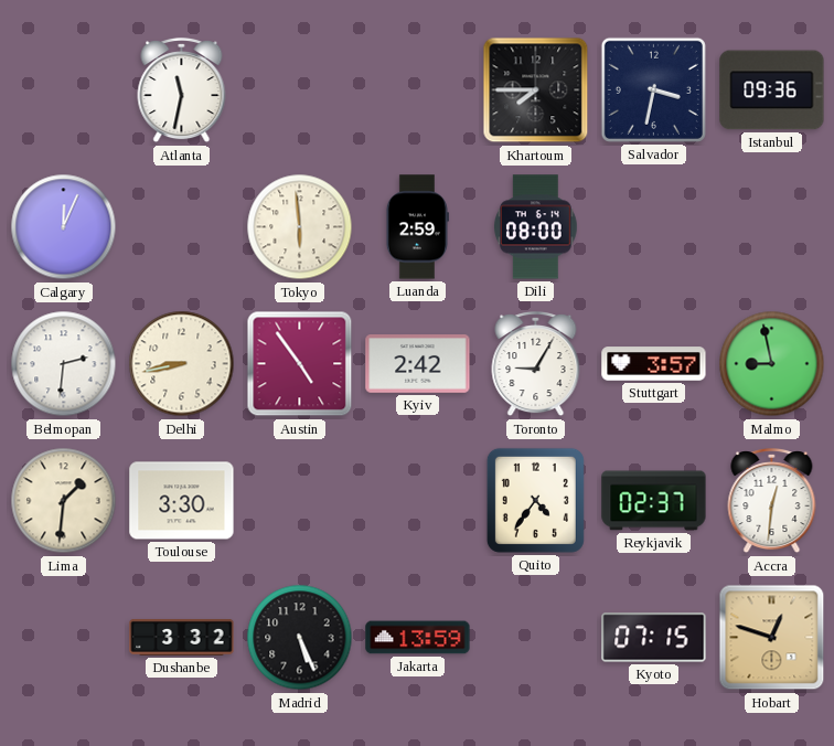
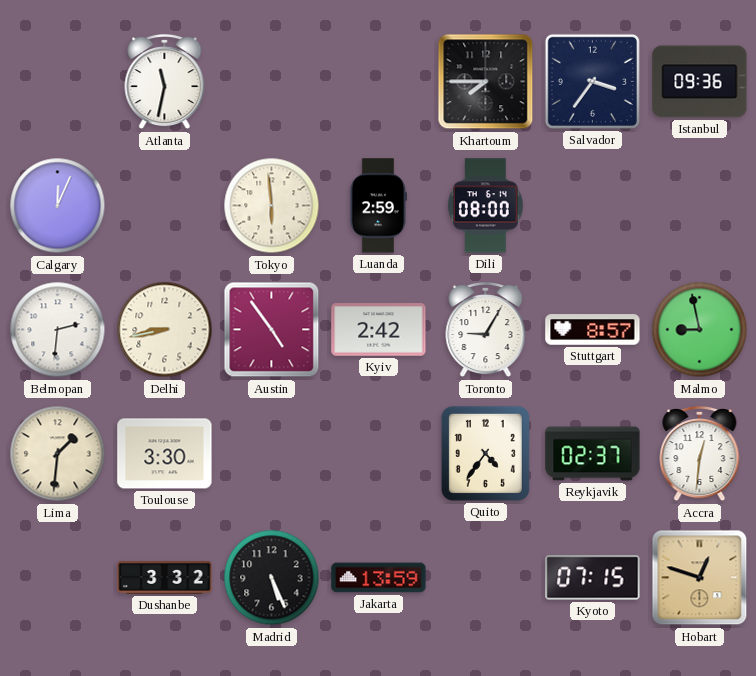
Salvador: 3:32 -> 3:36
Stuttgart: 3:57 -> 8:57
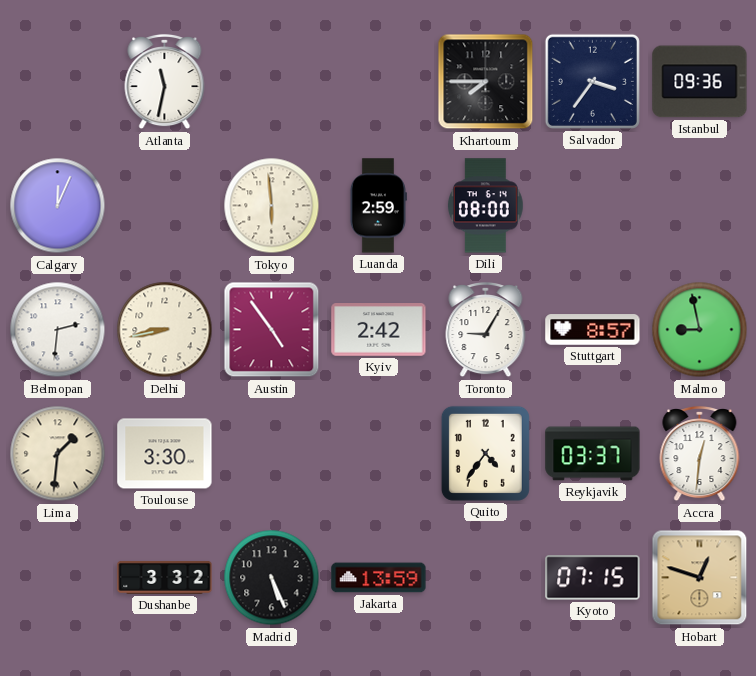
Reykjavik: 02:37 -> 03:37
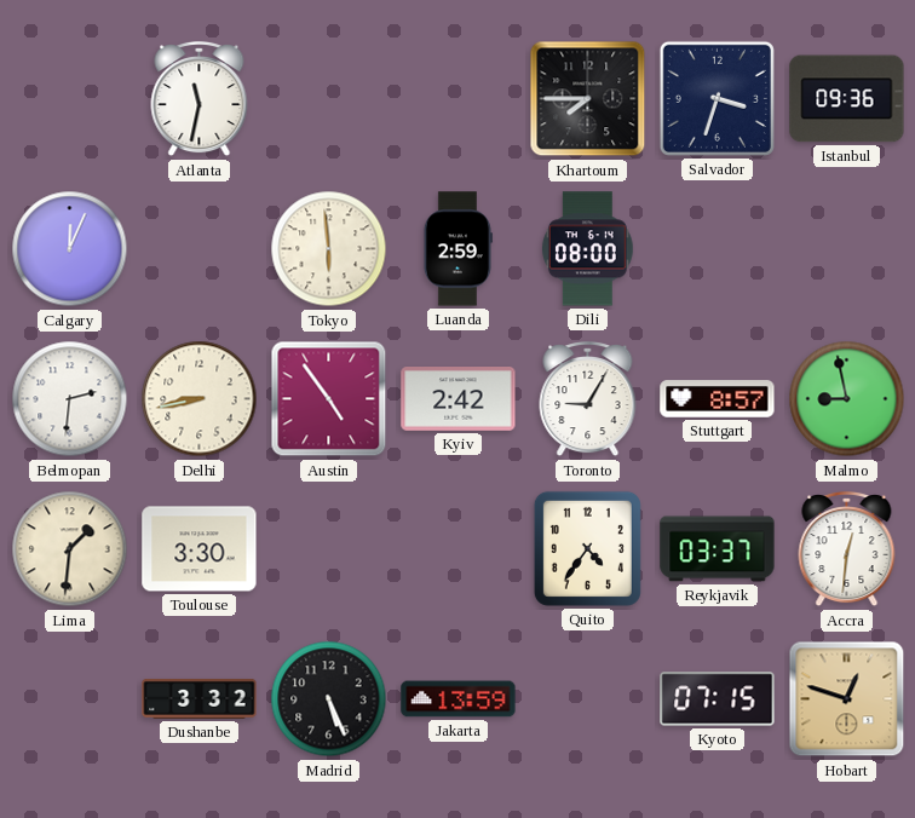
Salvador: 3:36 -> 3:33
